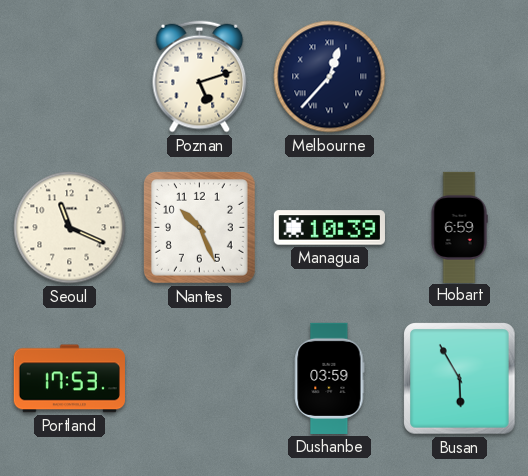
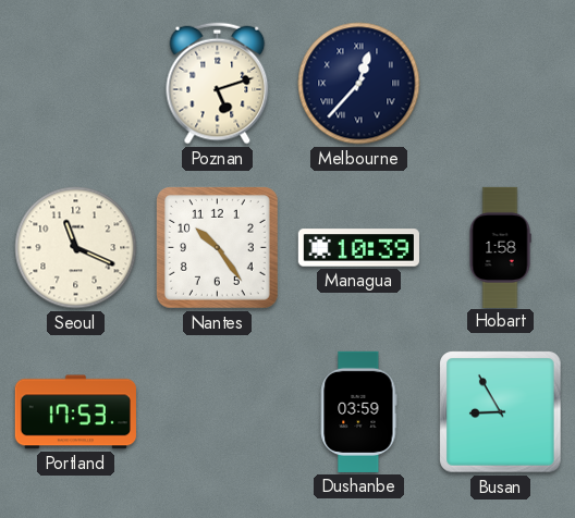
Nantes: 10:26 -> 10:24
Hobart: 6:59 -> 1:58
Busan: 5:55 -> 8:55
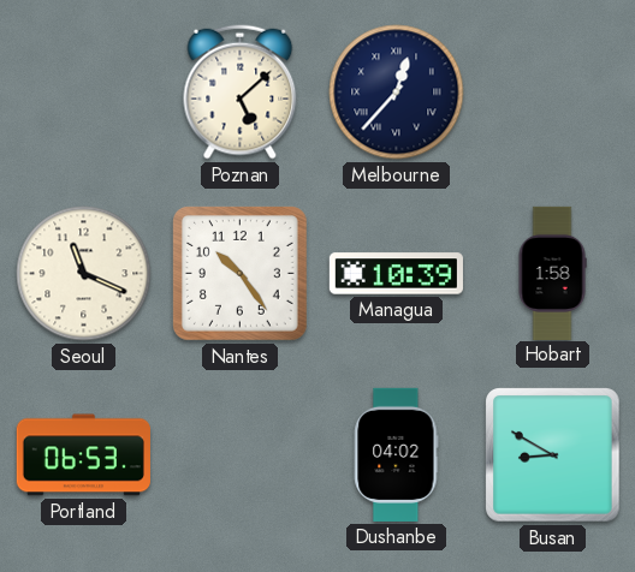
Poznan: 5:12 -> 5:08
Portland: 17:53 -> 06:53
Dushanbe: 03:59 -> 04:02
Busan: 8:55 -> 8:50
